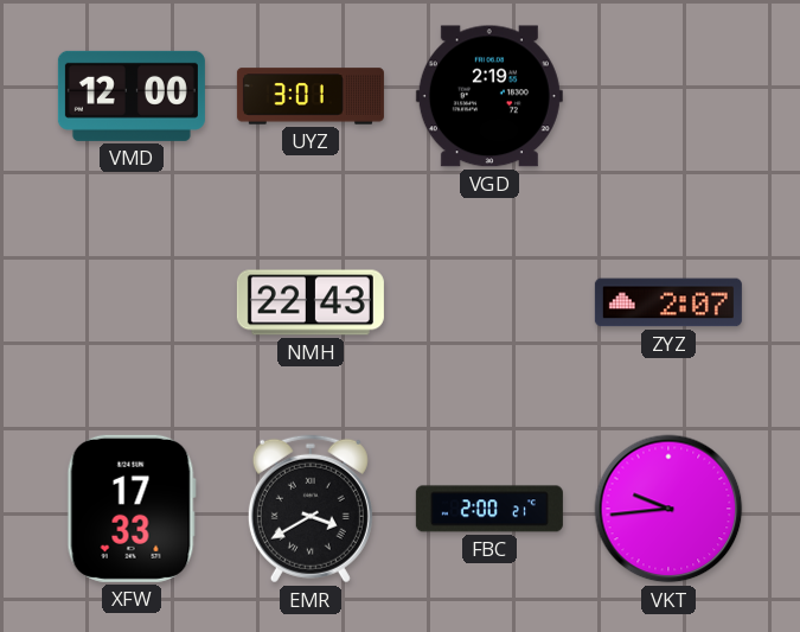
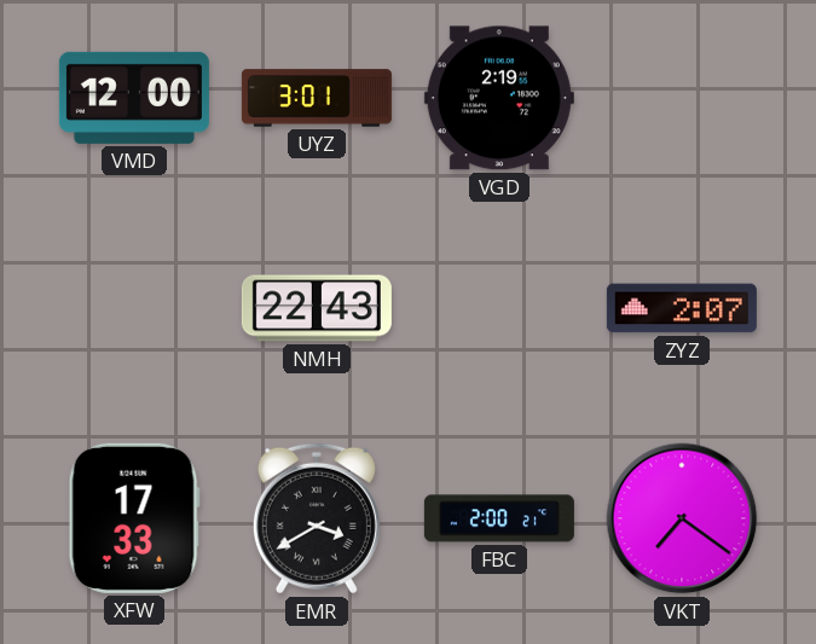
VKT: 9:44 -> 7:21
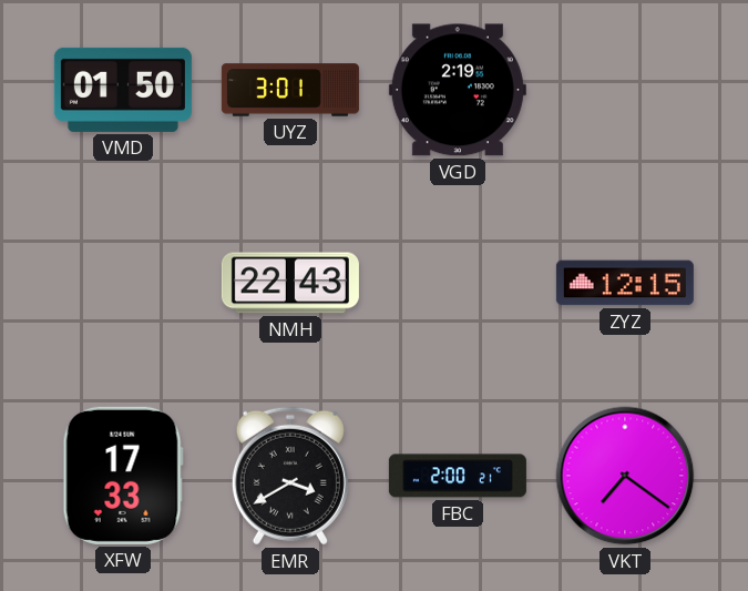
VMD: 12:00 -> 01:50
ZYZ: 2:07 -> 12:15
